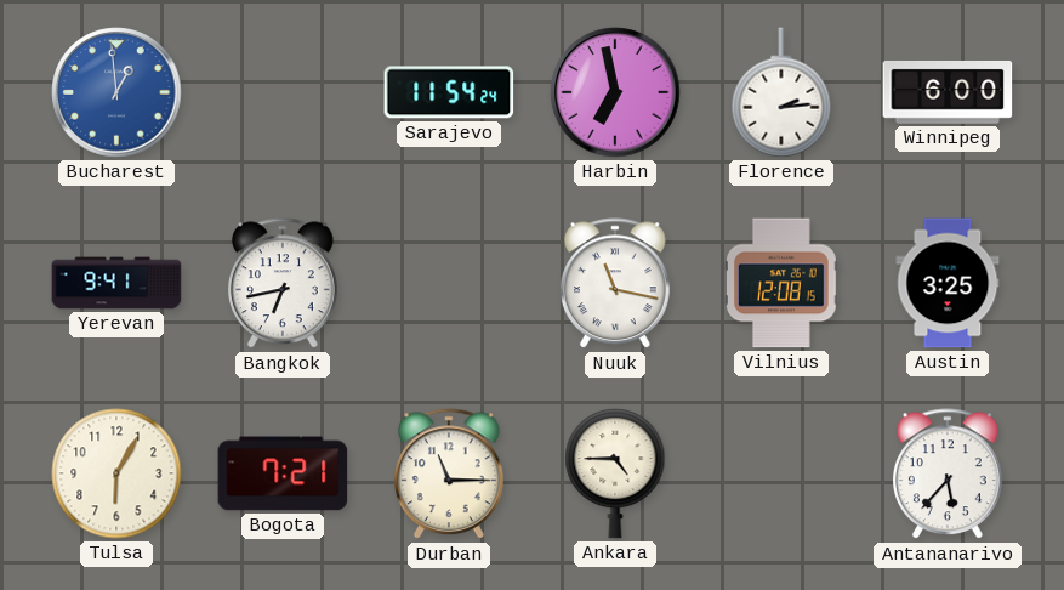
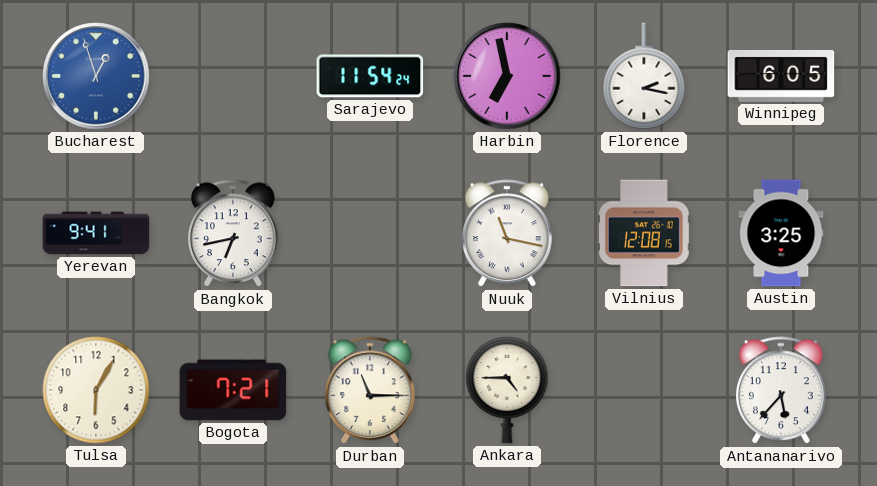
Bucharest: 12:59 -> 12:57
Florence: 2:14 -> 2:17
Winnipeg: 6:00 -> 6:05
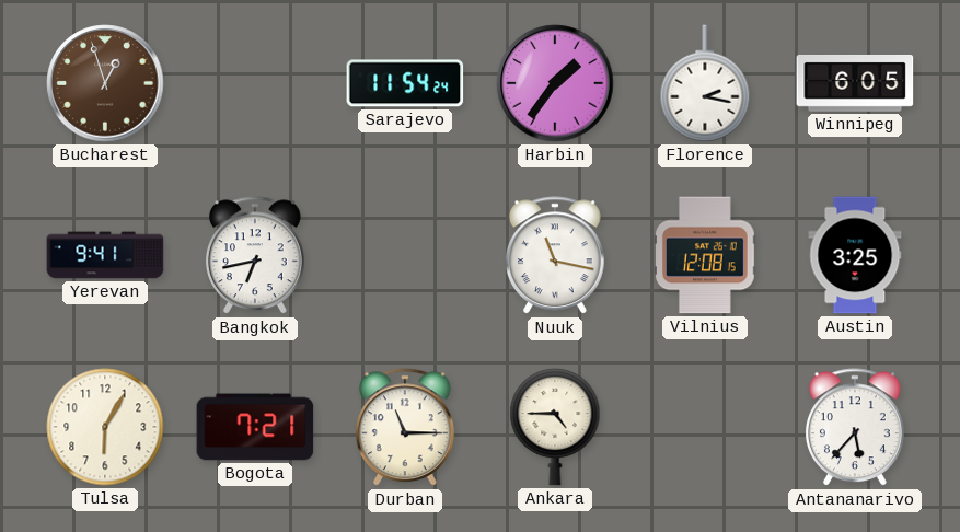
Bucharest dial: blue -> brown
Harbin: 6:58 -> 1:36
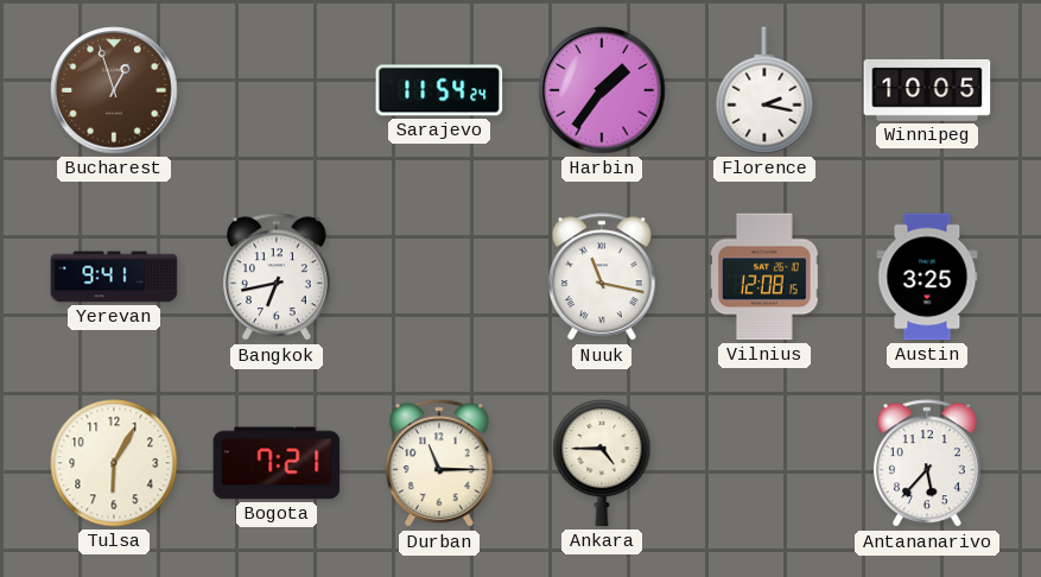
Winnipeg: 6:05 -> 10:05
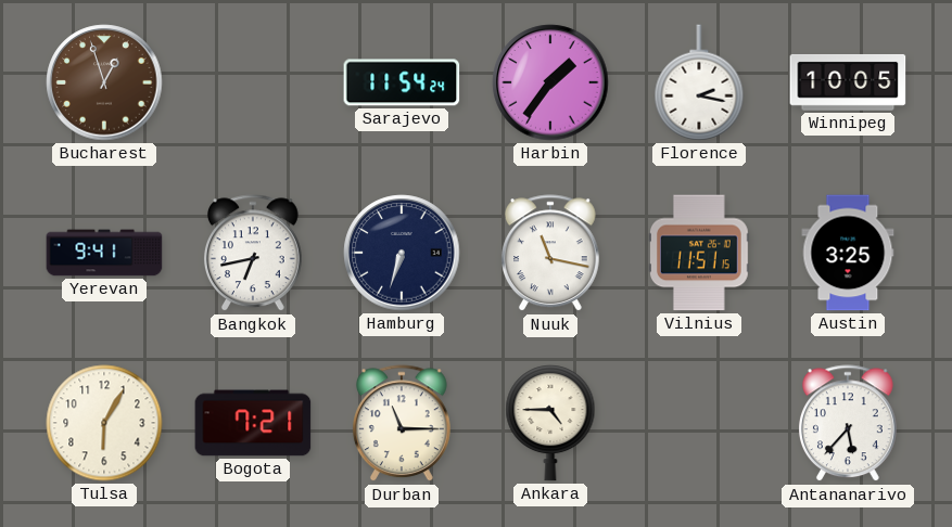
Hamburg: none -> 6:33
Vilnius: 12:08 -> 11:51
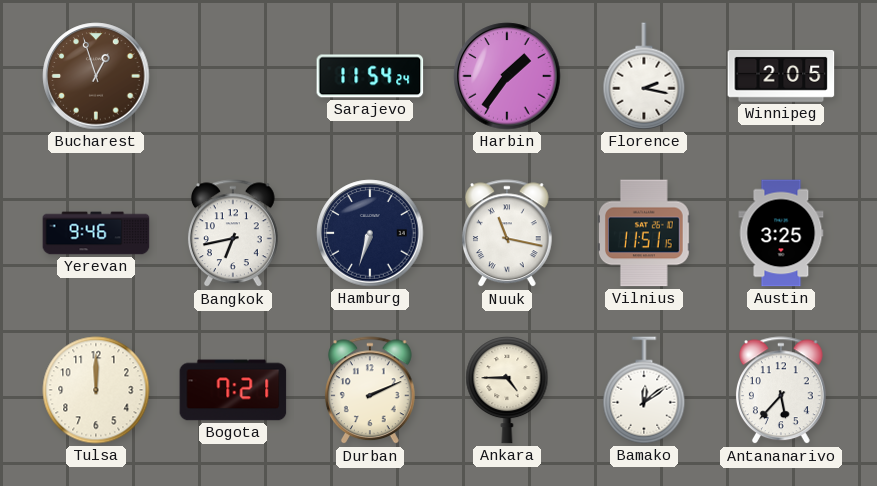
Winnipeg: 10:05 -> 2:05
Yerevan: 9:41 -> 9:46
Tulsa: 6:05 -> 12:00
Durban: 11:15 -> 2:11
Bamako: none -> 12:09
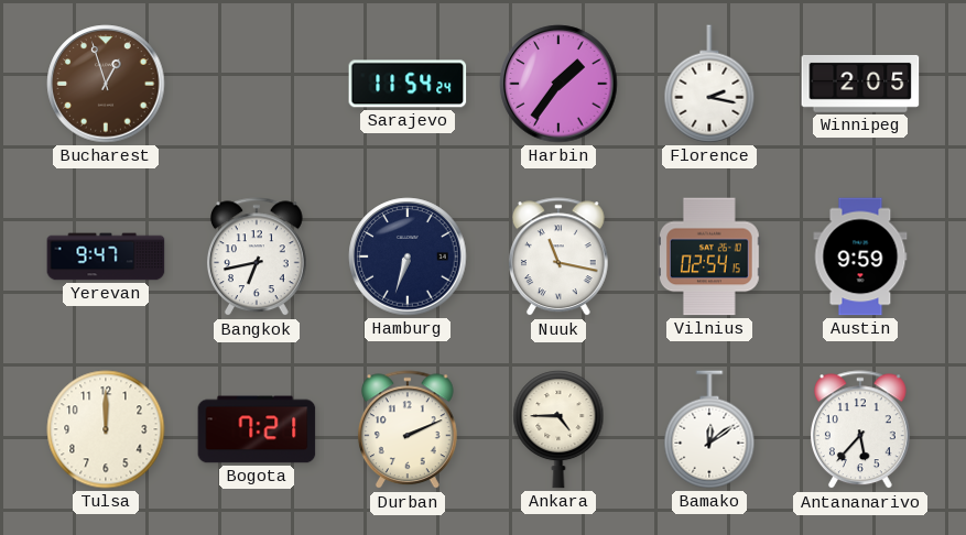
Yerevan: 9:46 -> 9:47
Vilnius: 11:51 -> 02:54
Austin: 3:25 -> 9:59
